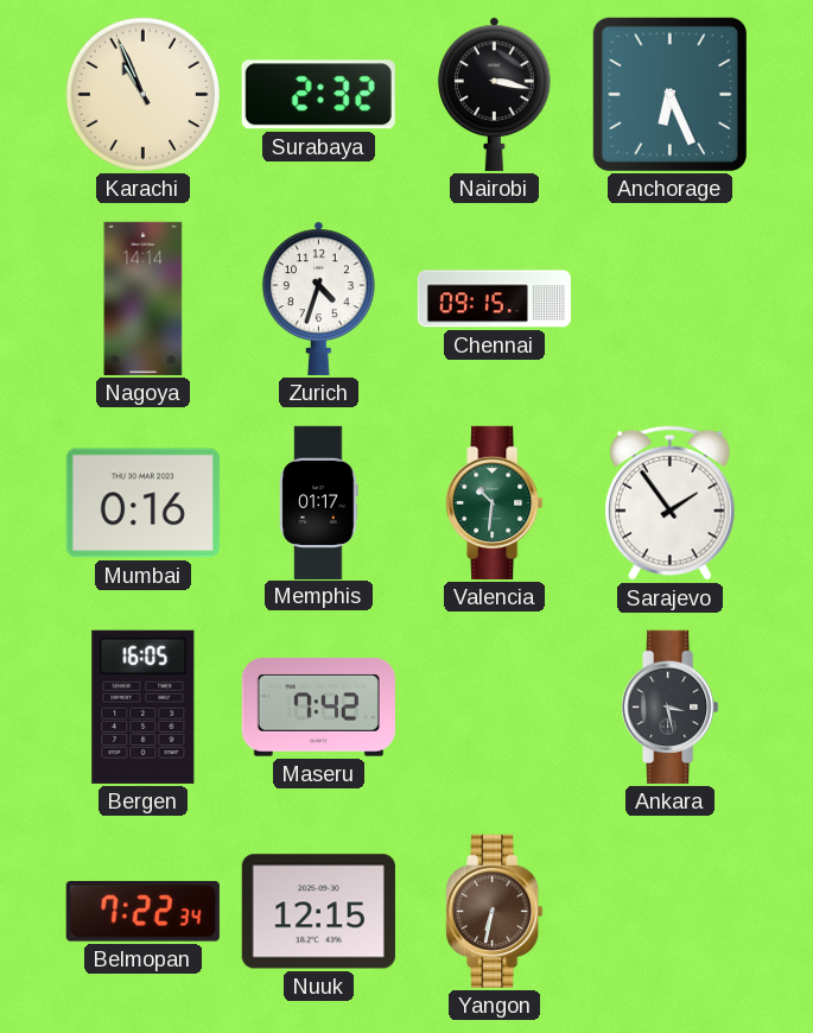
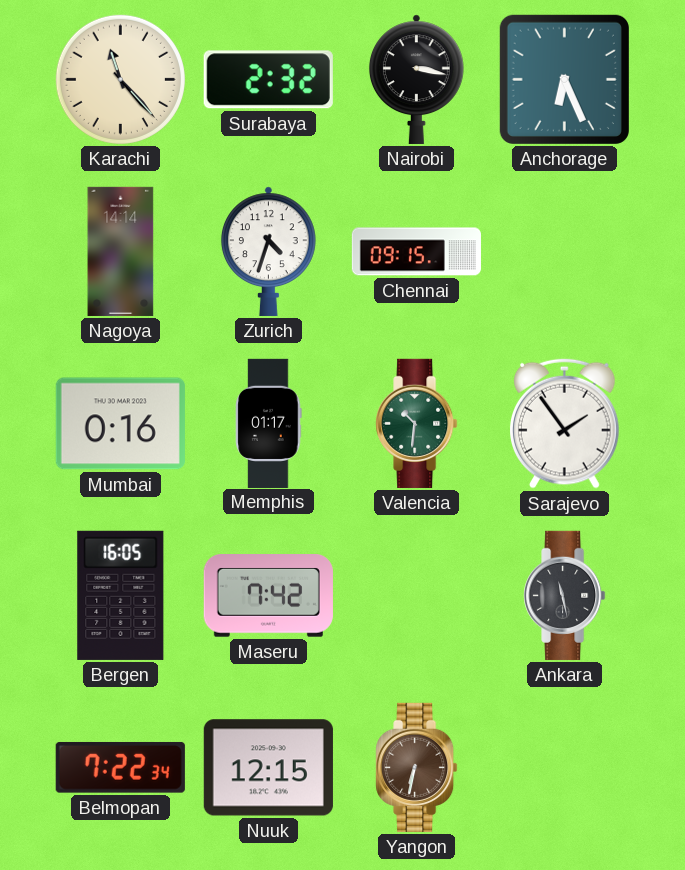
Karachi: 10:56 -> 11:23
Ankara: 3:28 -> 11:28
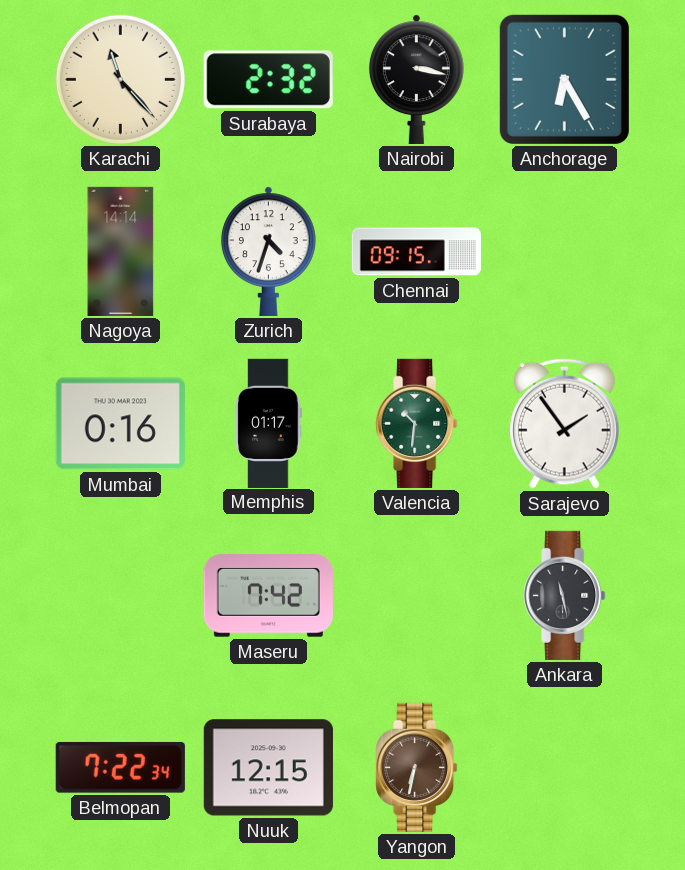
Anchorage: 6:26 -> 6:25
Bergen: 16:05 -> none
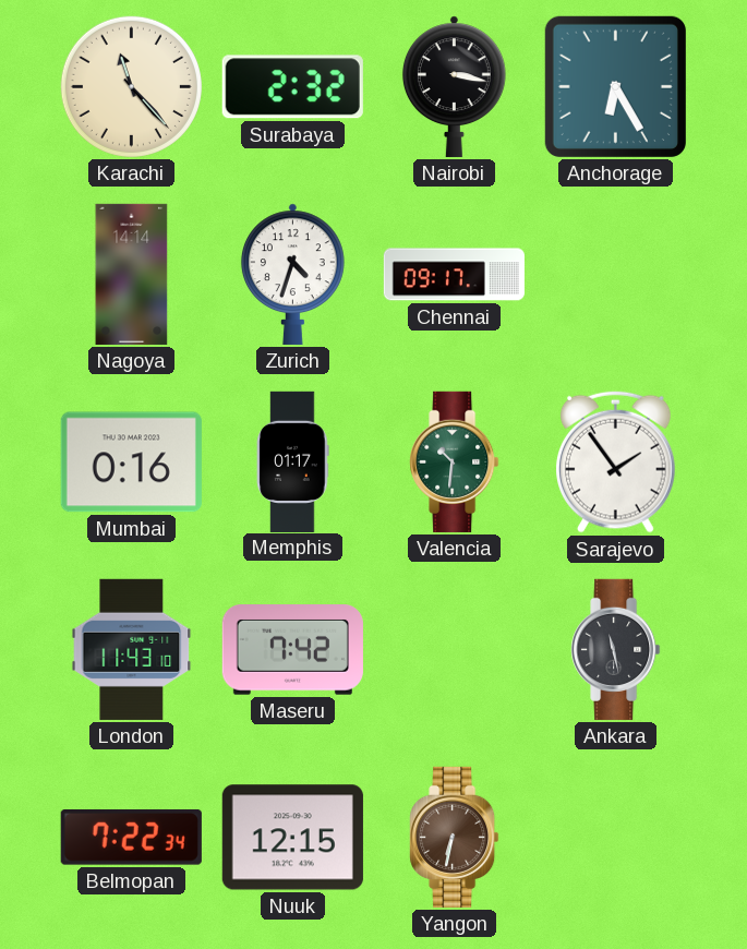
Chennai: 09:15 -> 09:17
London: none -> 11:43
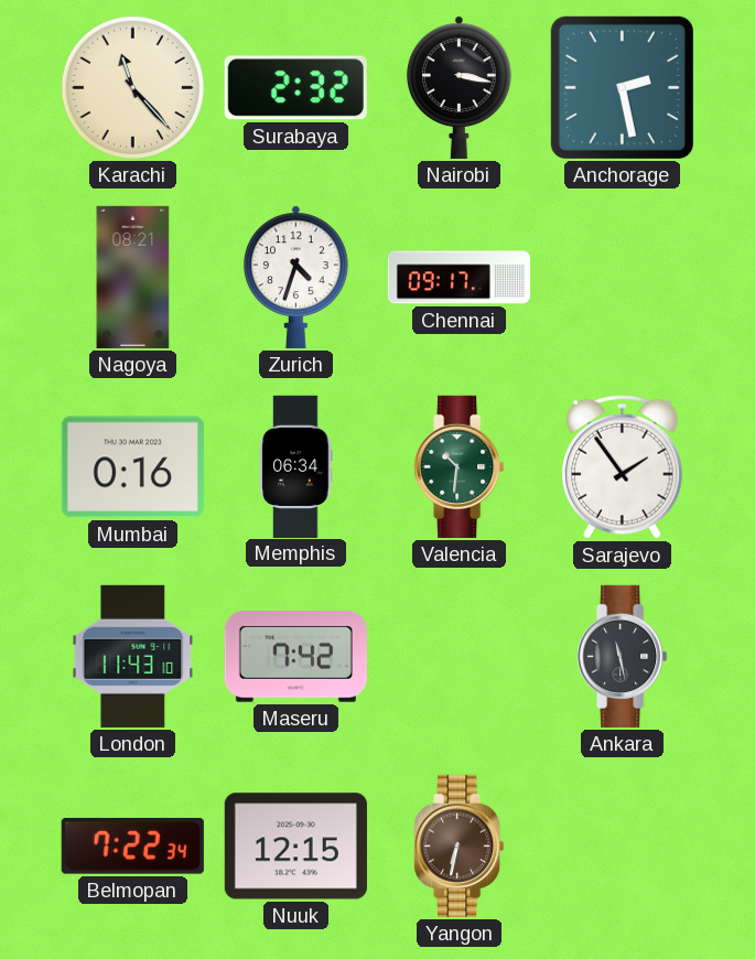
Anchorage: 6:25 -> 2:28
Nagoya: 14:14 -> 08:21
Memphis: 01:17 -> 06:34
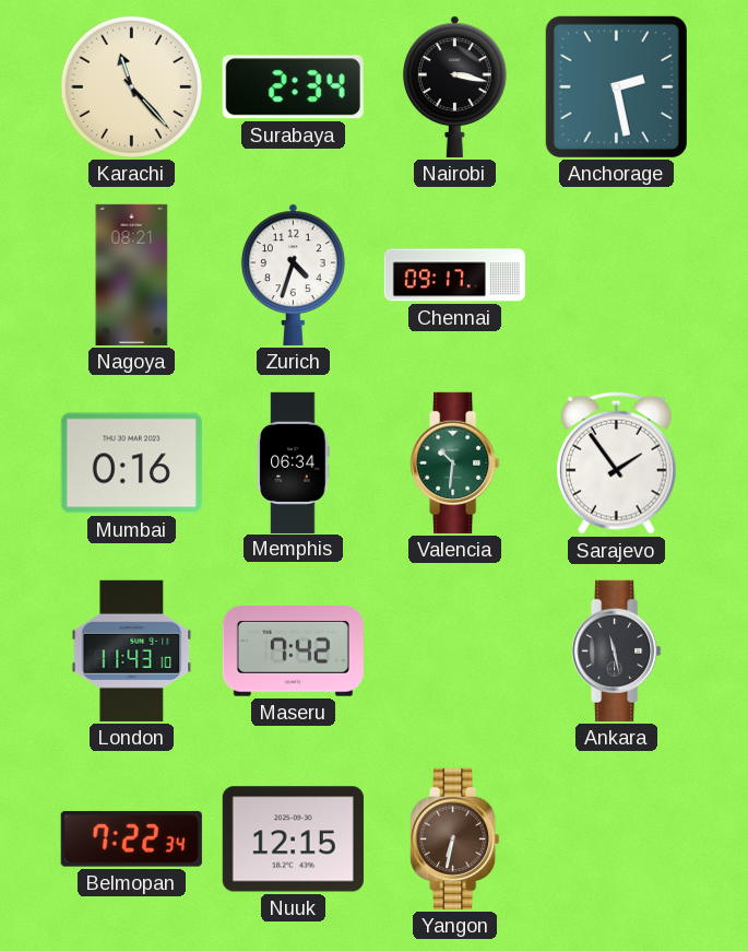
Surabaya: 2:32 -> 2:34
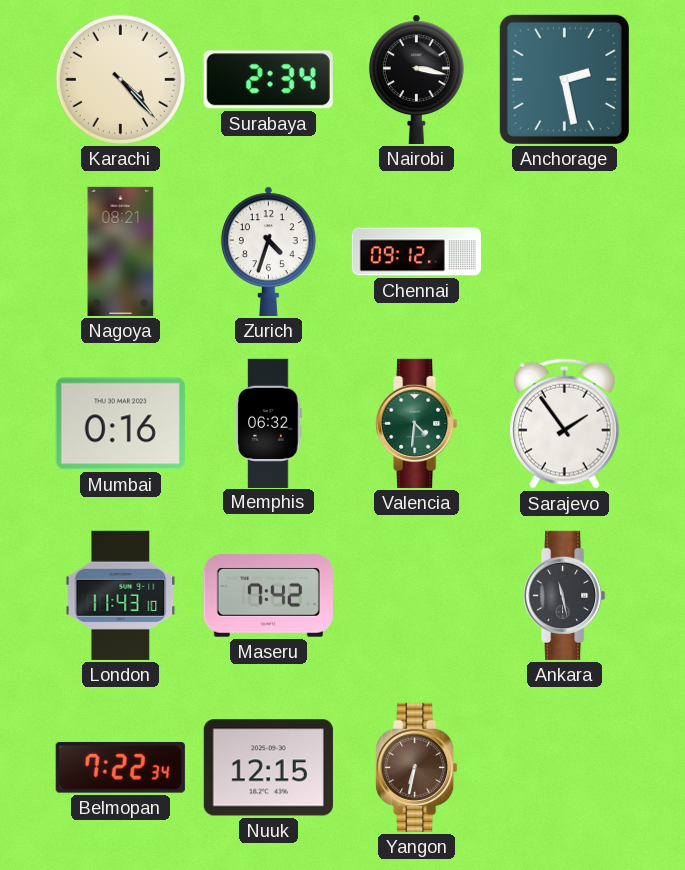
Karachi: 11:23 -> 4:23
Chennai: 09:17 -> 09:12
Memphis: 06:34 -> 06:32
Valencia: 10:31 -> 4:31
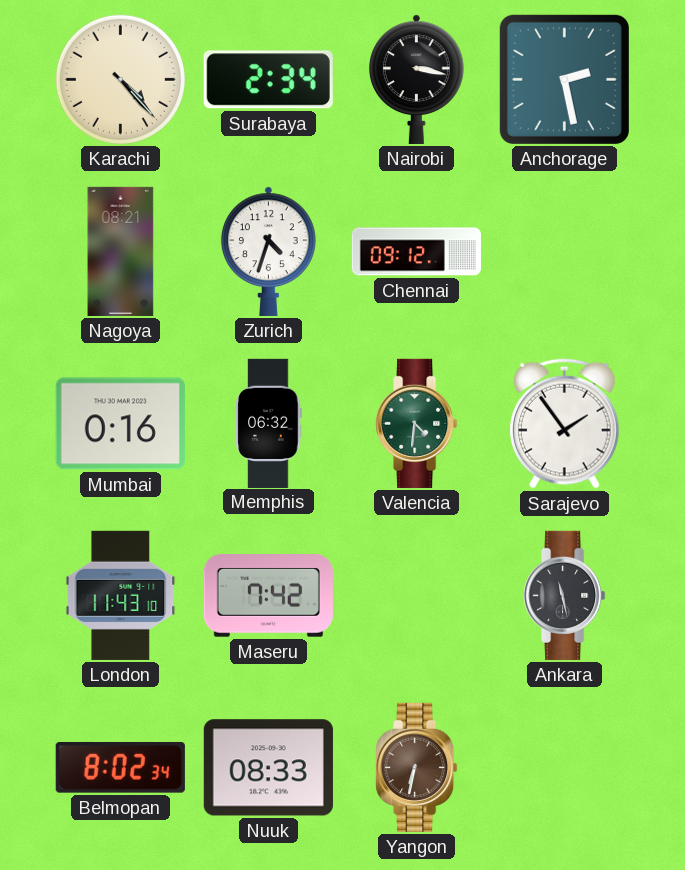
Belmopan: 7:22 -> 8:02
Nuuk: 12:15 -> 08:33
